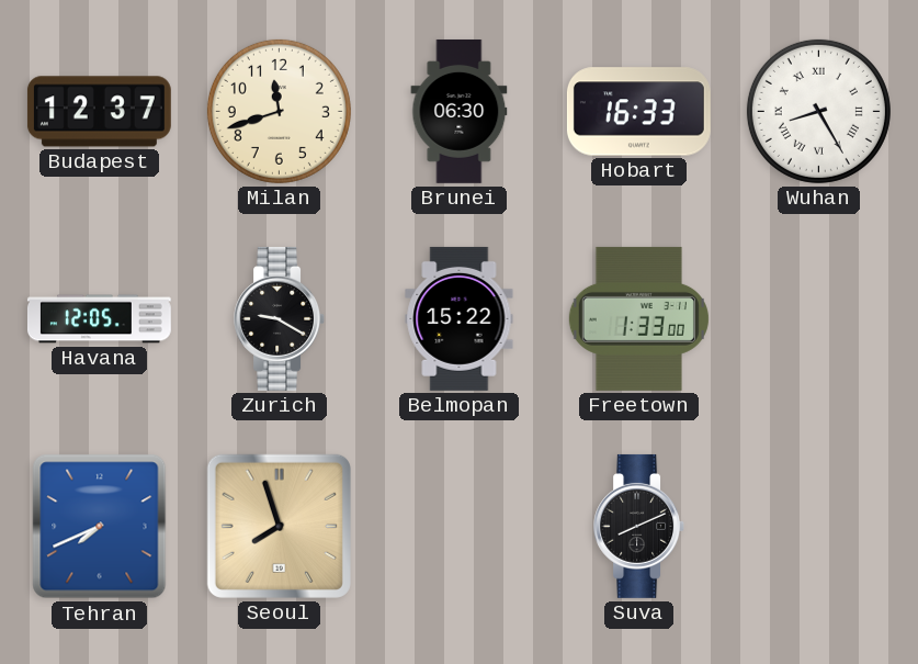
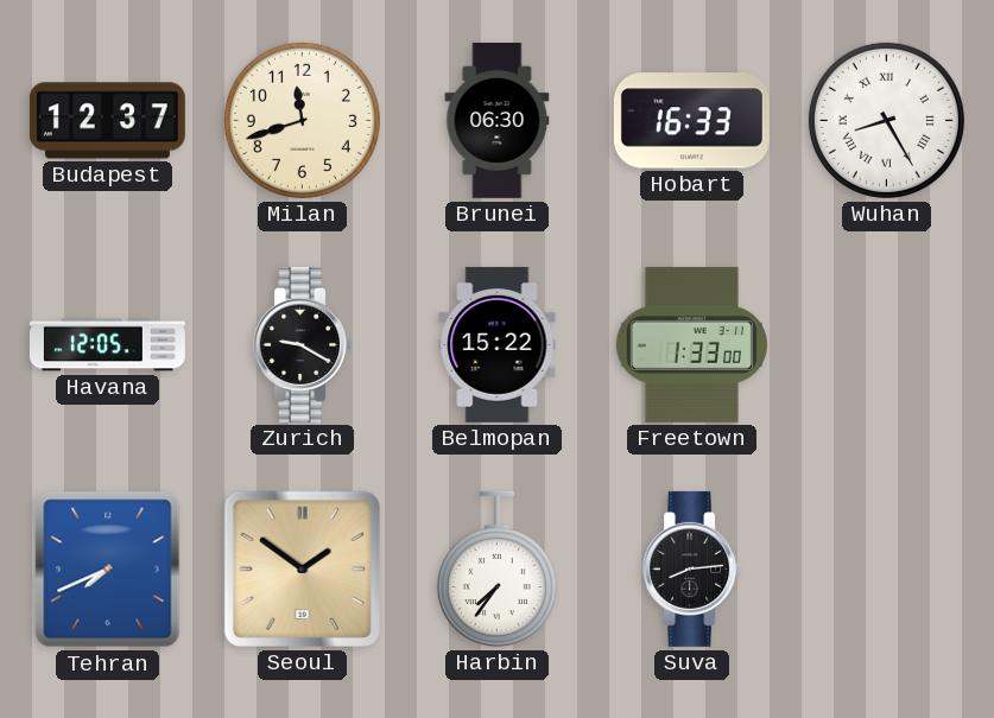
Seoul: 7:57 -> 1:51
Harbin: none -> 7:36
Suva: 8:11 -> 8:14
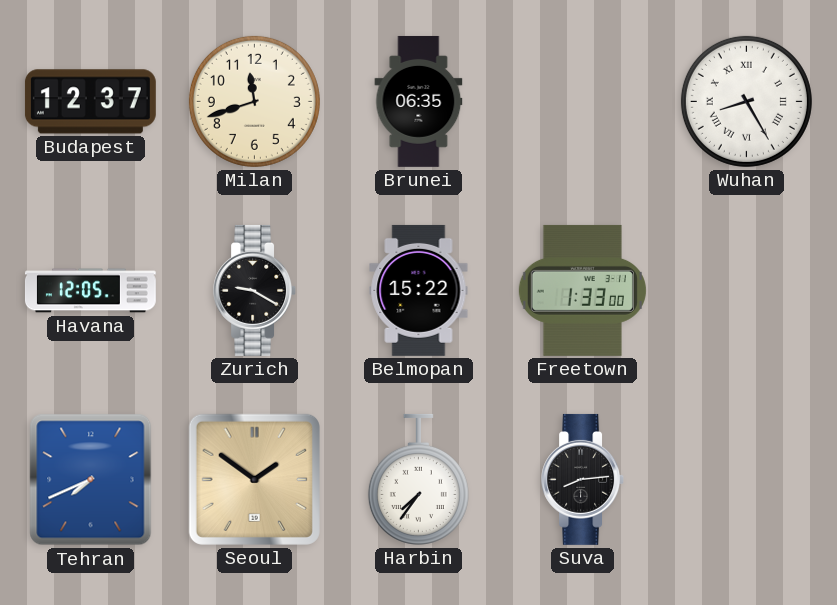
Brunei: 06:30 -> 06:35
Hobart: 16:33 -> none
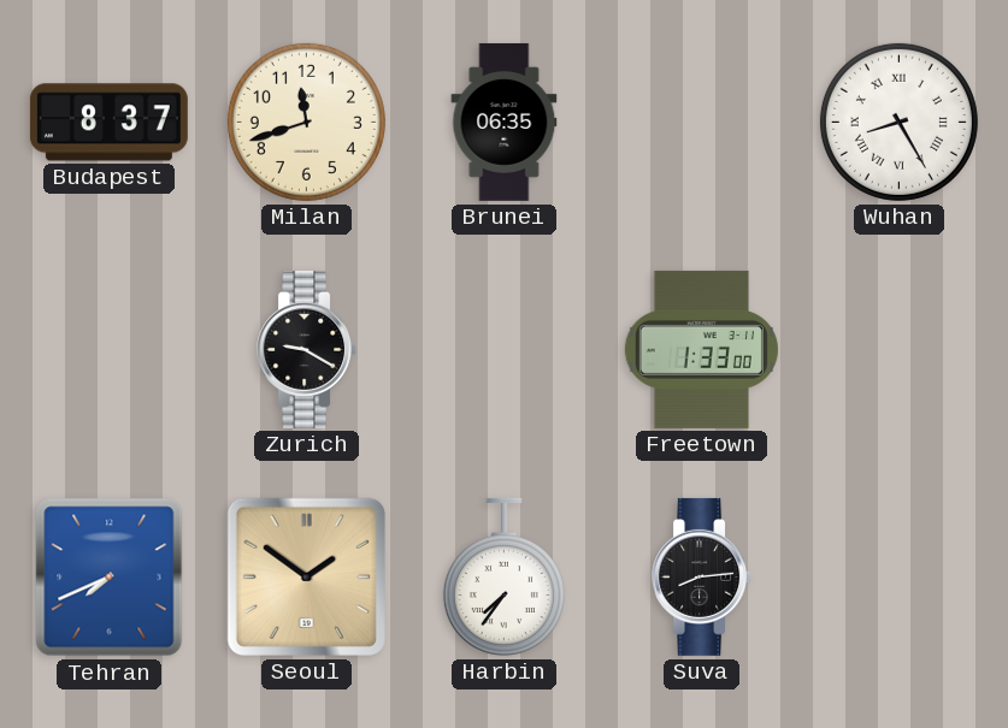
Budapest: 12:37 -> 8:37
Havana: 12:05 -> none
Belmopan: 15:22 -> none
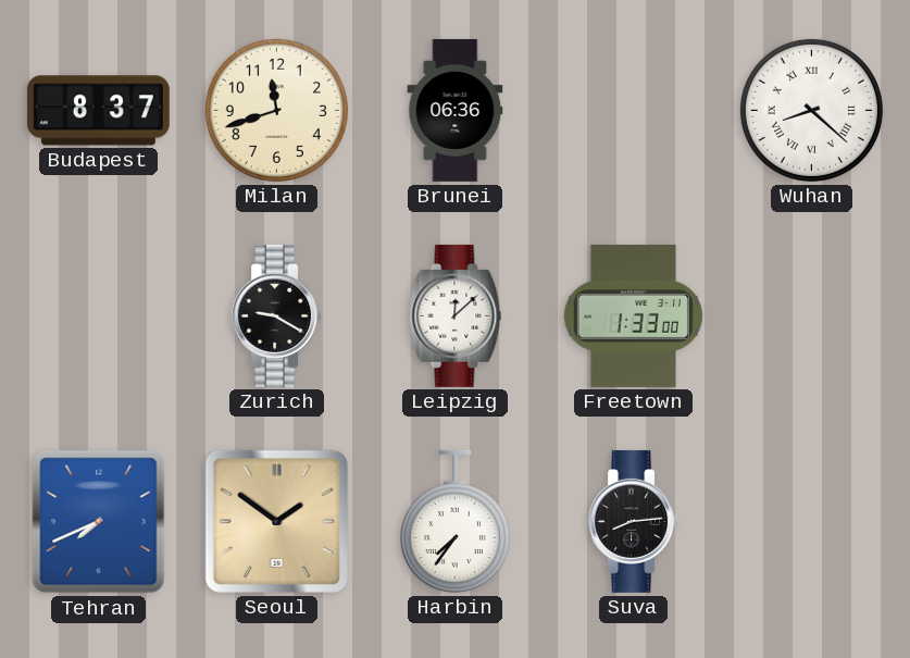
Brunei: 06:35 -> 06:36
Wuhan: 8:25 -> 8:22
Leipzig: none -> 12:08
